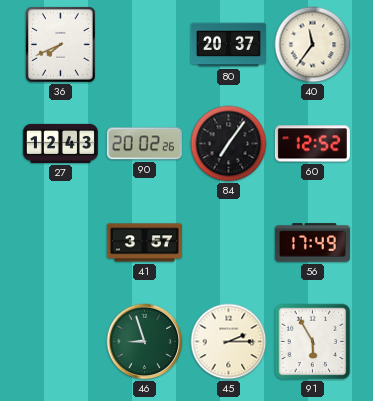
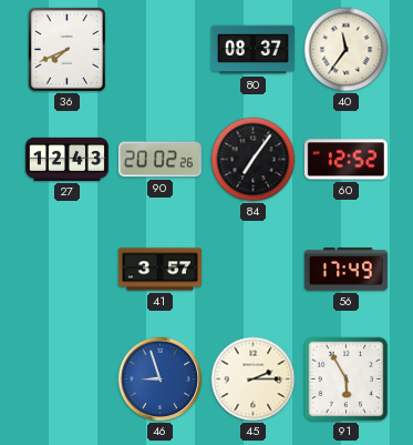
80: 20:37 -> 08:37
46 dial: green -> blue
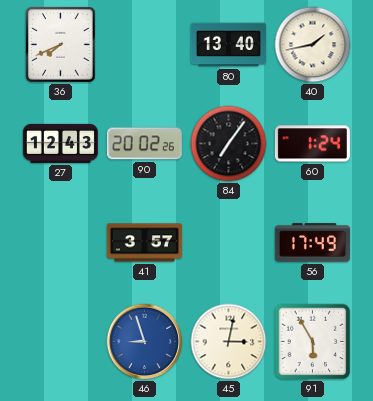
80: 08:37 -> 13:40
40: 11:36 -> 1:43
60: 12:52 -> 1:24
45: 2:15 -> 3:02
